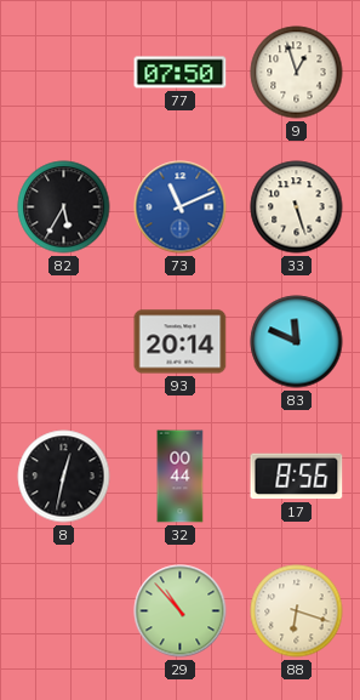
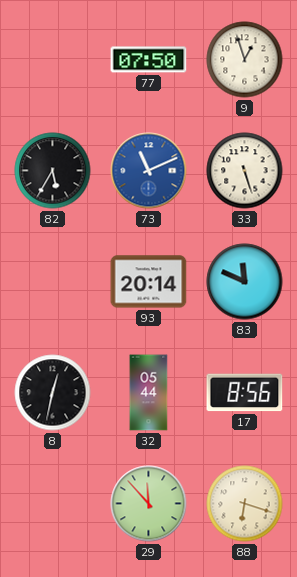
32: 00:44 -> 05:44
29: 10:53 -> 11:53
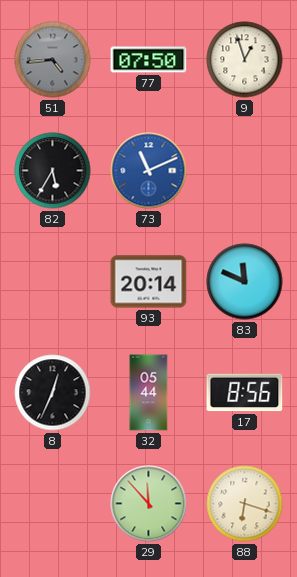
51: none -> 4:44
33: 5:27 -> none
8: 12:32 -> 12:34
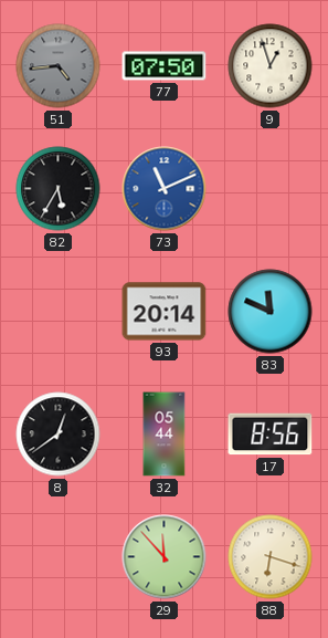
8: 12:34 -> 12:39
